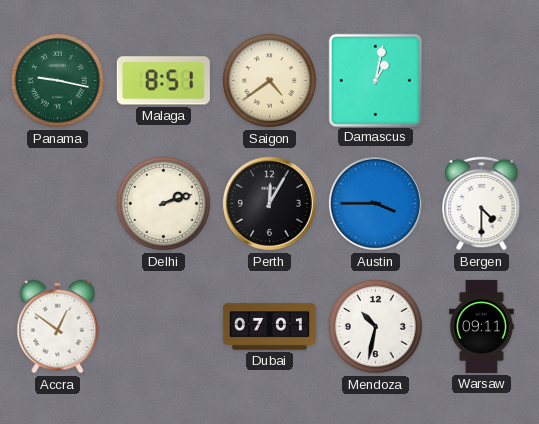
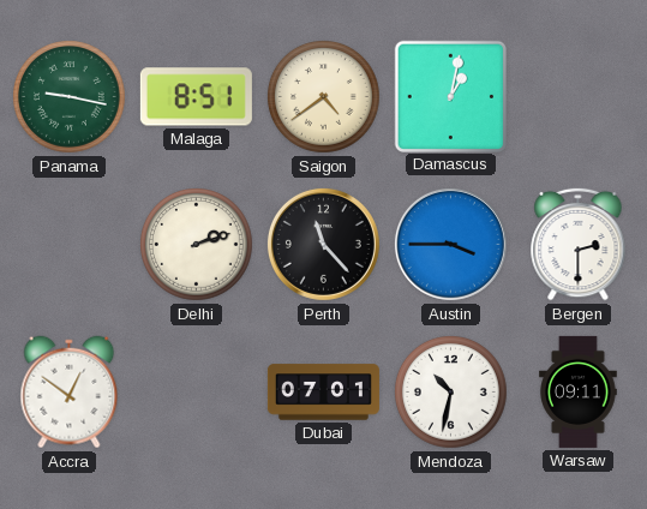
Perth: 12:05 -> 11:23
Bergen: 4:30 -> 2:30
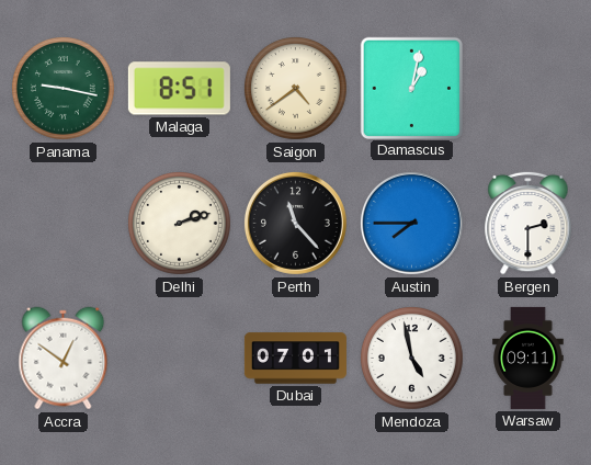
Austin: 3:45 -> 7:45
Mendoza: 10:32 -> 4:58
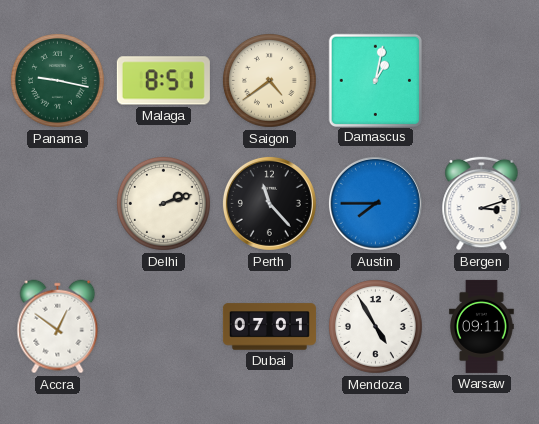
Bergen: 2:30 -> 3:12
Mendoza: 4:58 -> 4:55
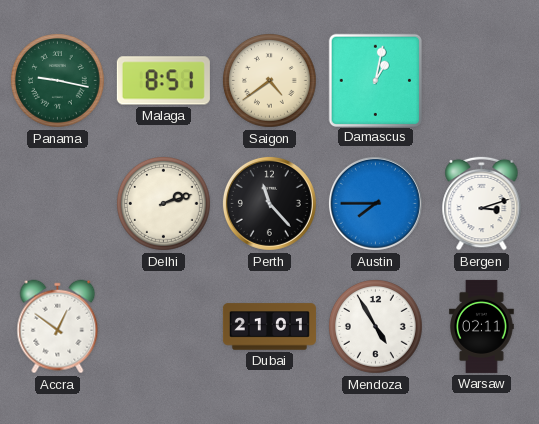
Dubai: 07:01 -> 21:01
Warsaw: 09:11 -> 02:11
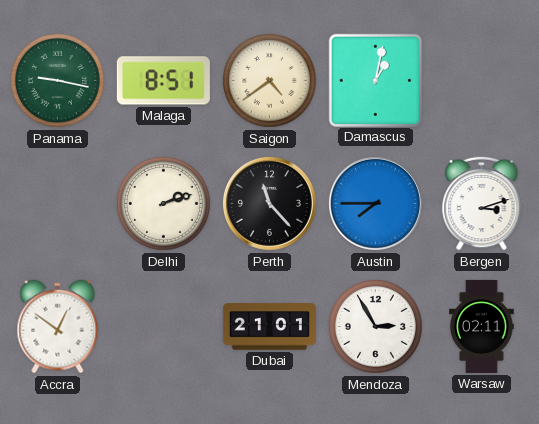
Mendoza: 4:55 -> 2:55
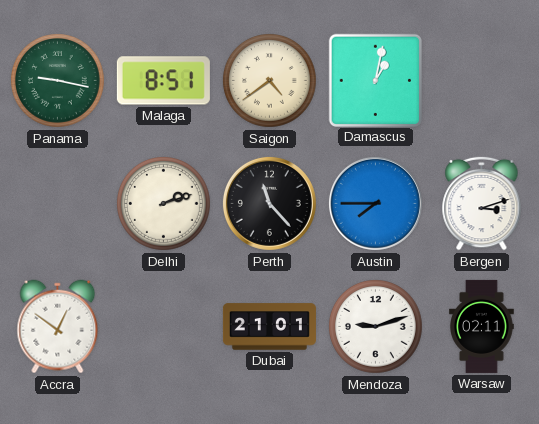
Mendoza: 2:55 -> 9:12
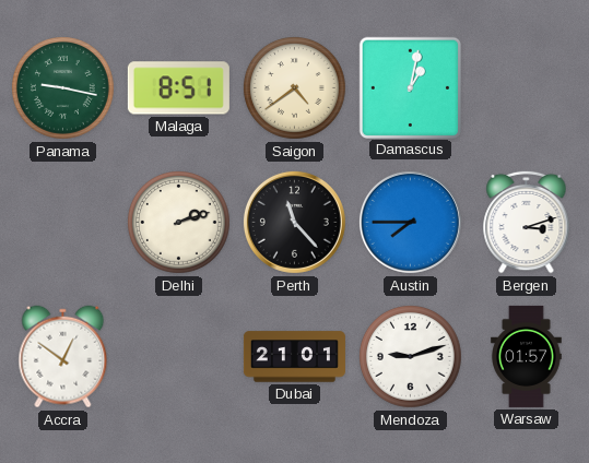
Warsaw: 02:11 -> 01:57
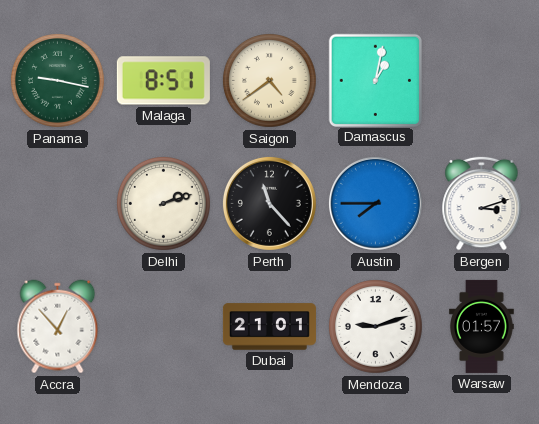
Accra: 12:51 -> 12:53
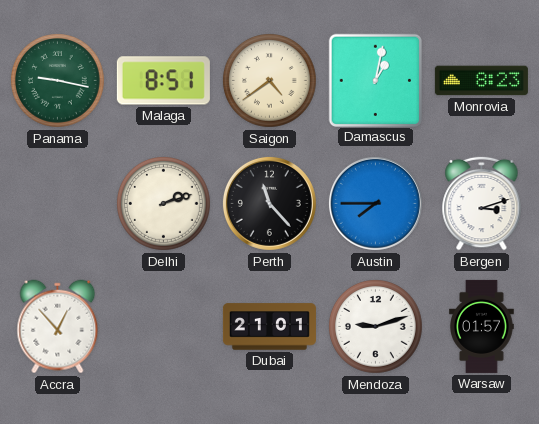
Monrovia: none -> 8:23
